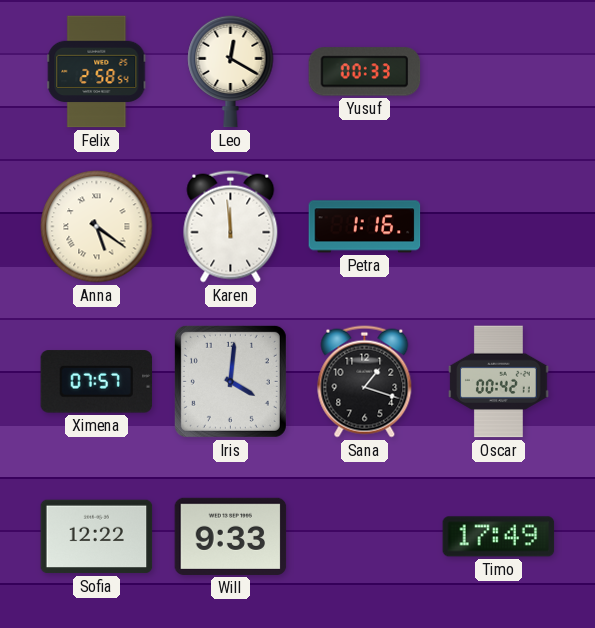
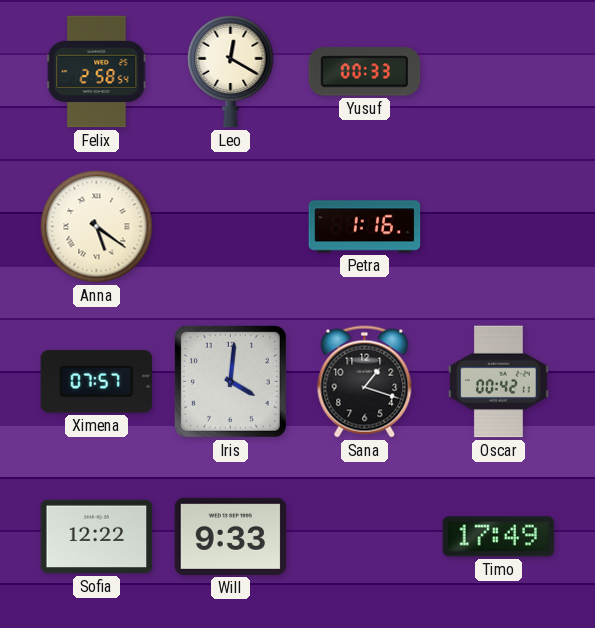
Karen: 11:59 -> none
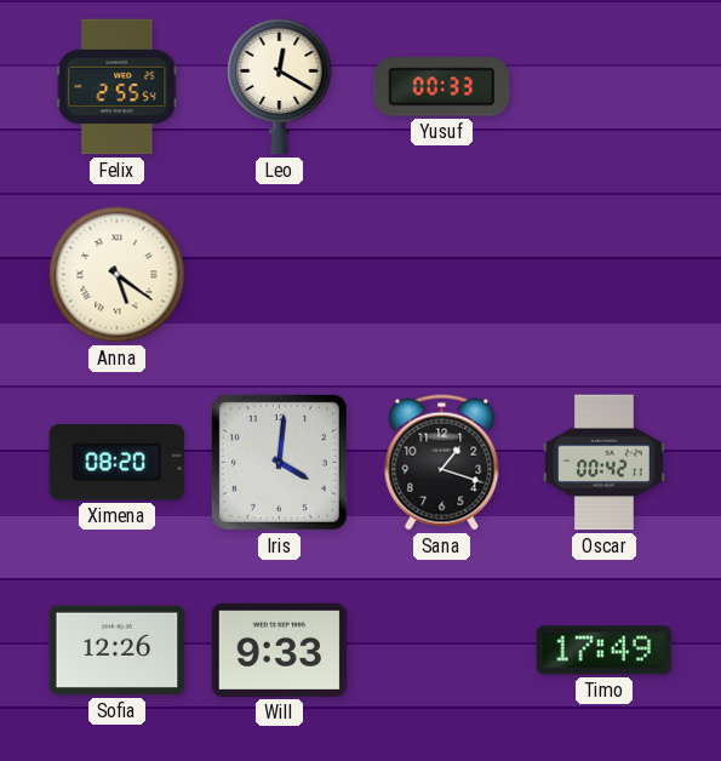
Felix: 2:58 -> 2:55
Petra: 1:16 -> none
Ximena: 07:57 -> 08:20
Sofia: 12:22 -> 12:26
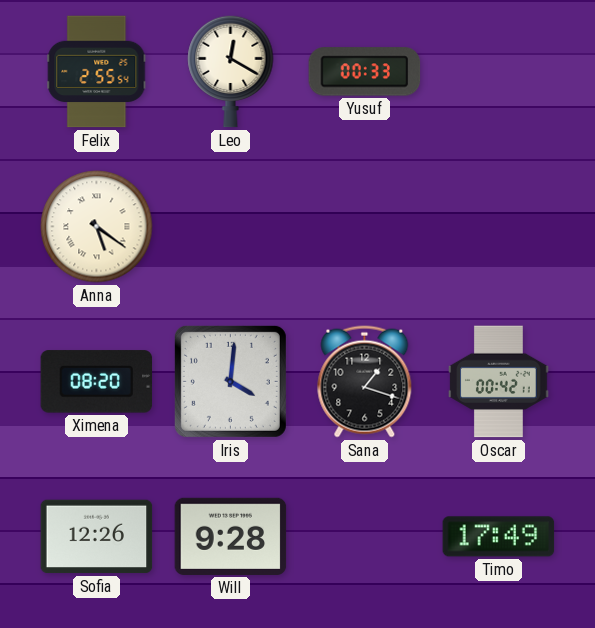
Will: 9:33 -> 9:28
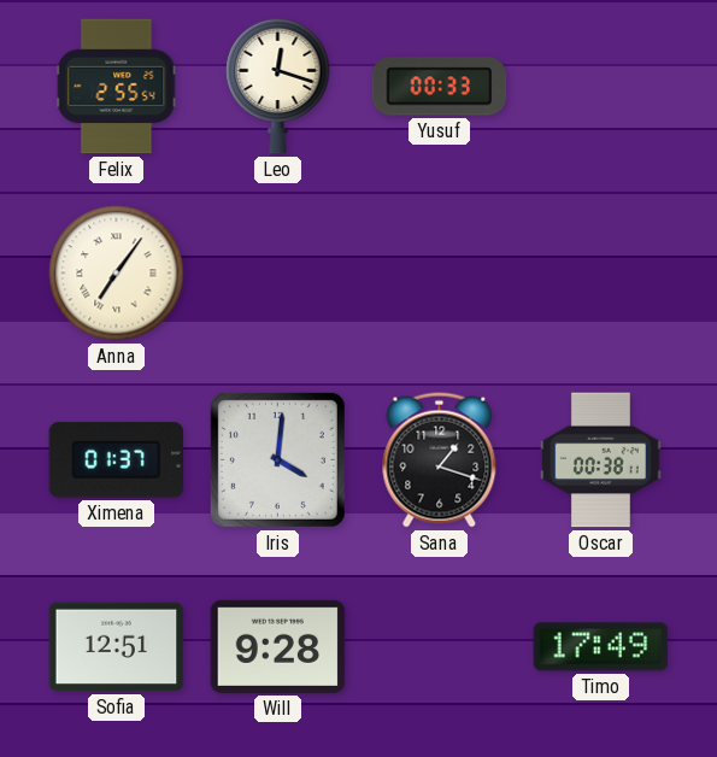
Leo: 12:20 -> 12:18
Anna: 5:21 -> 7:06
Ximena: 08:20 -> 01:37
Oscar: 00:42 -> 00:38
Sofia: 12:26 -> 12:51
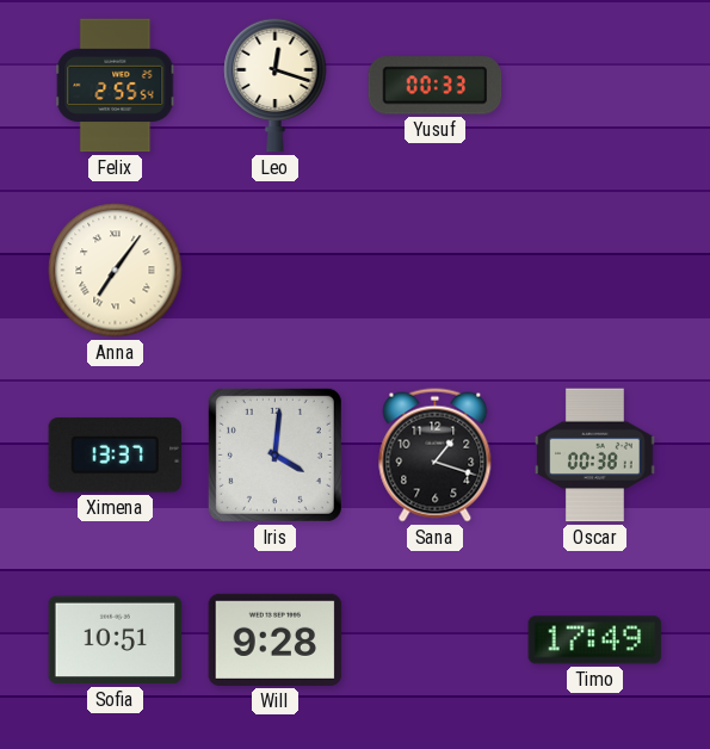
Ximena: 01:37 -> 13:37
Sofia: 12:51 -> 10:51
